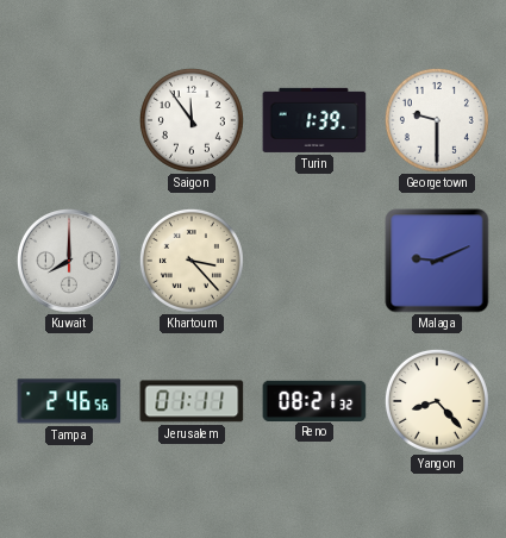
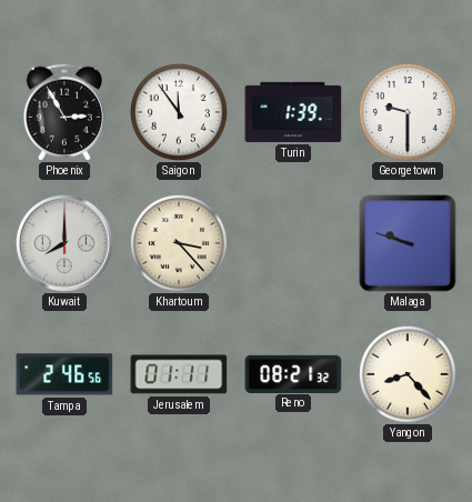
Phoenix: none -> 2:55
Malaga: 9:11 -> 9:48
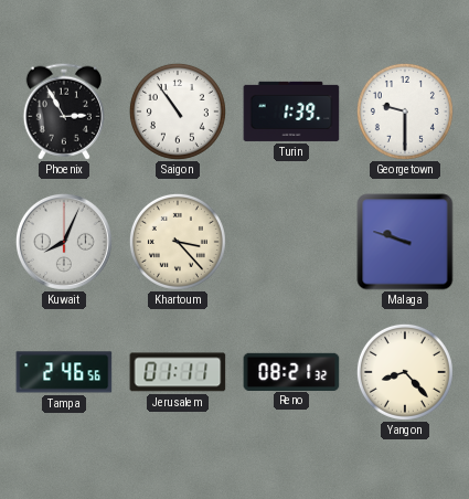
Saigon: 11:54 -> 10:54
Kuwait: 8:00 -> 8:04
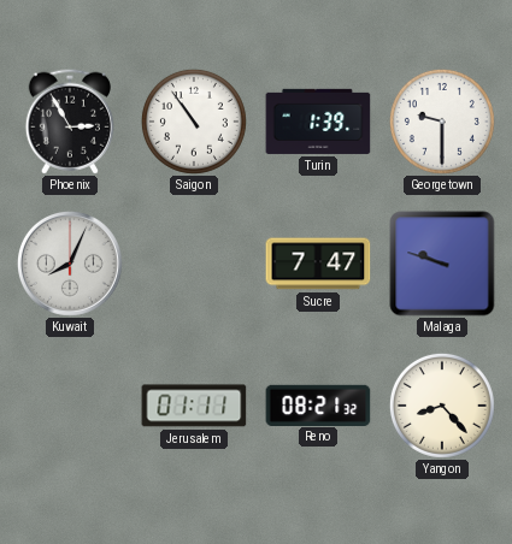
Khartoum: 3:23 -> none
Sucre: none -> 7:47
Tampa: 2:46 -> none
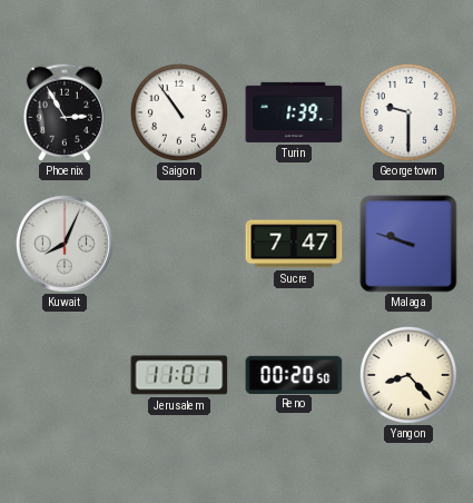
Jerusalem: 01:11 -> 11:01
Reno: 08:21 -> 00:20
